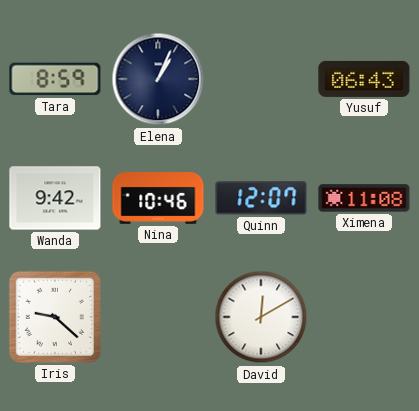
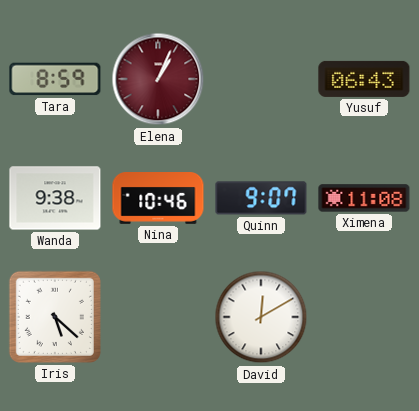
Elena dial: navy -> burgundy
Wanda: 9:42 -> 9:38
Quinn: 12:07 -> 9:07
Iris: 9:22 -> 5:22
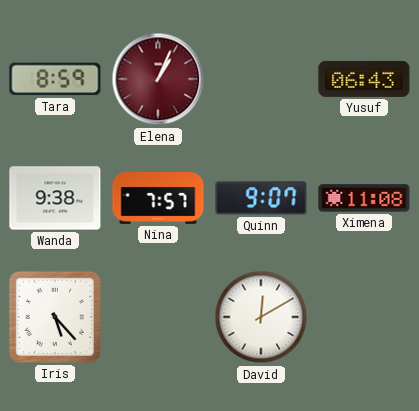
Nina: 10:46 -> 7:57
Iris: 5:22 -> 5:23
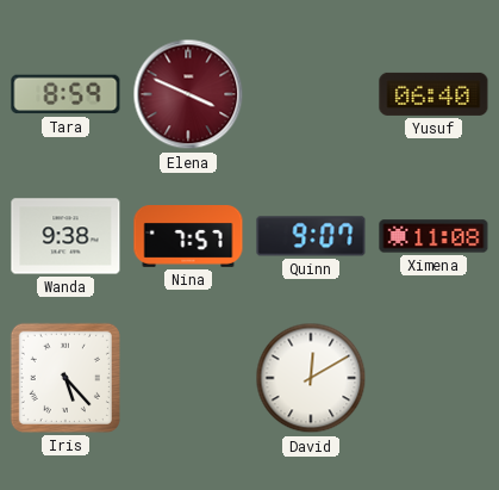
Elena: 1:04 -> 3:49
Yusuf: 06:43 -> 06:40
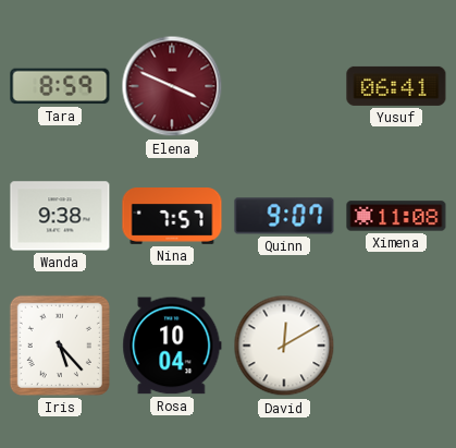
Yusuf: 06:40 -> 06:41
Rosa: none -> 10:04
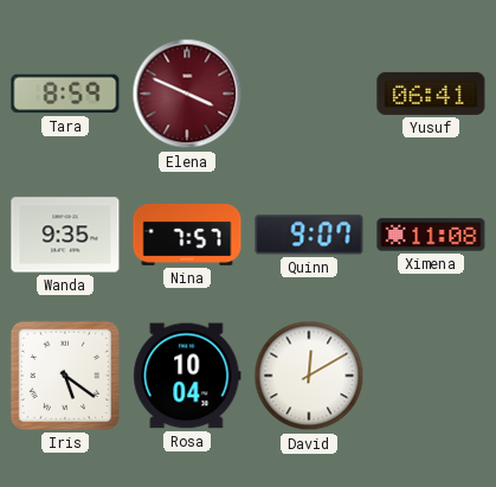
Wanda: 9:38 -> 9:35
Iris: 5:23 -> 5:21
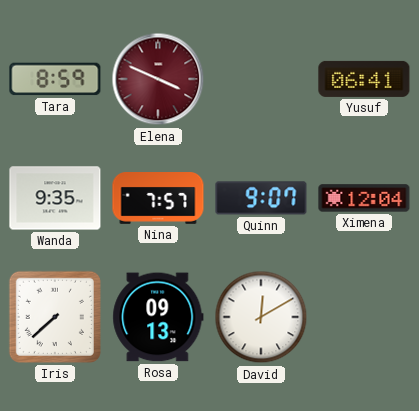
Ximena: 11:08 -> 12:04
Iris: 5:21 -> 7:38
Rosa: 10:04 -> 09:13
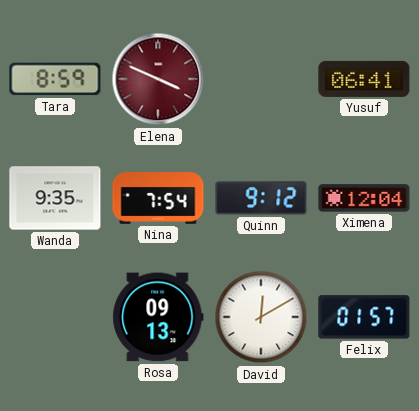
Nina: 7:57 -> 7:54
Quinn: 9:07 -> 9:12
Iris: 7:38 -> none
Felix: none -> 01:57
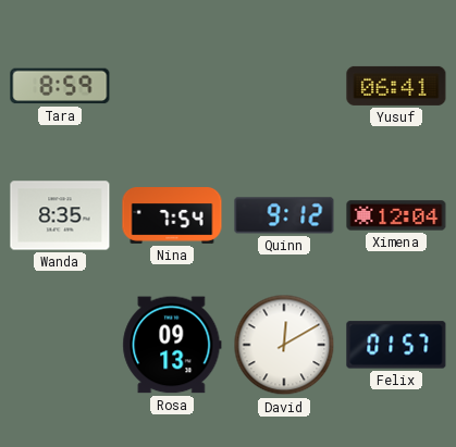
Elena: 3:49 -> none
Wanda: 9:35 -> 8:35
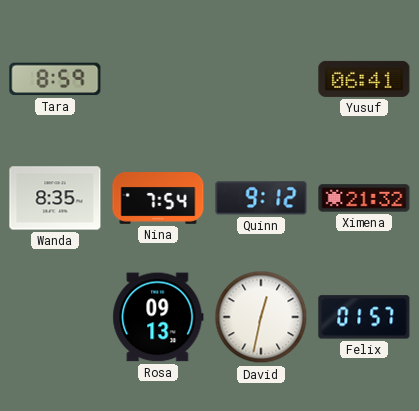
Ximena: 12:04 -> 21:32
David: 12:10 -> 12:32
